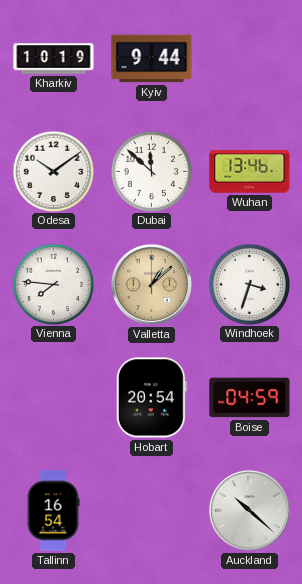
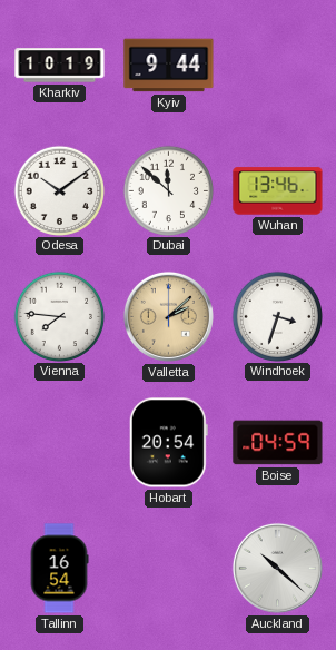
Valletta: 1:08 -> 2:08
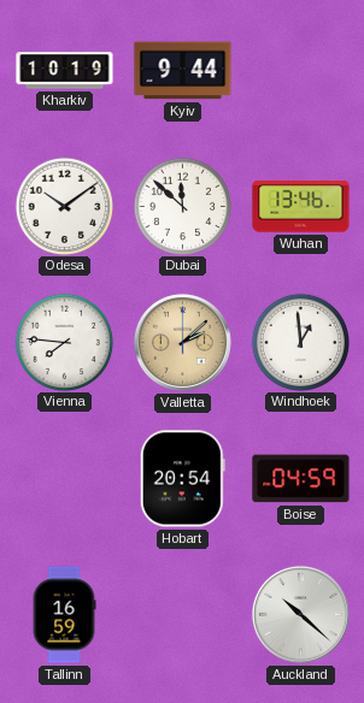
Windhoek: 3:33 -> 12:59
Tallinn: 16:54 -> 16:59
